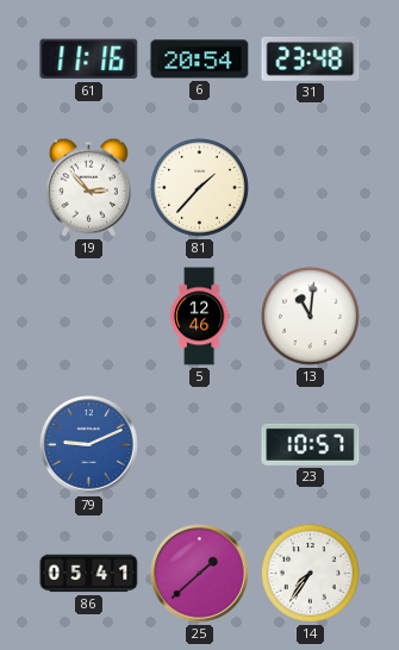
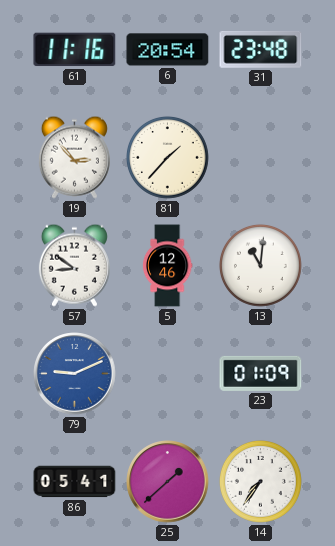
57: none -> 8:51
23: 10:57 -> 01:09
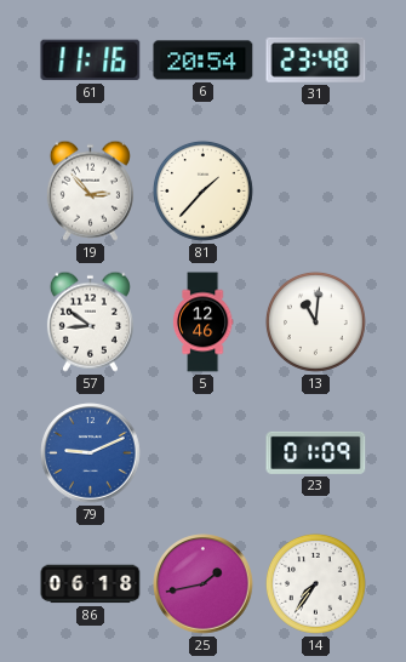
86: 05:41 -> 06:18
25: 1:38 -> 1:43
